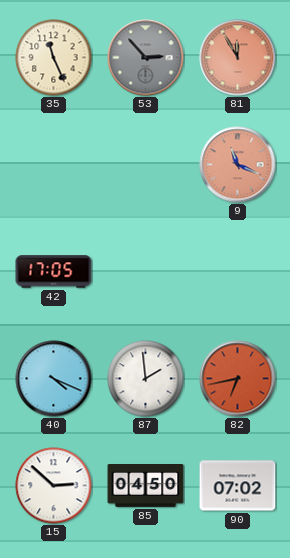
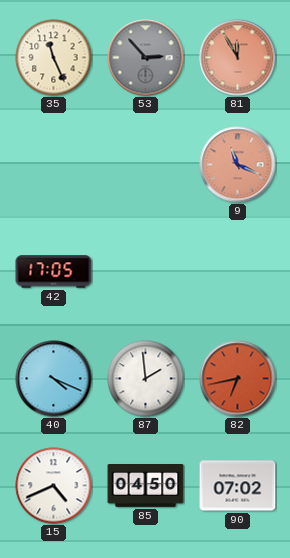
15: 2:52 -> 4:41
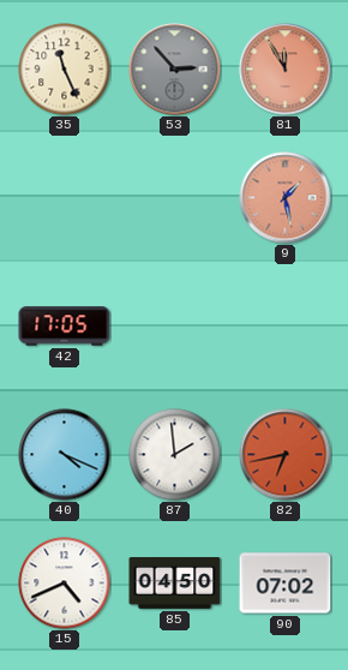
9: 11:19 -> 1:28
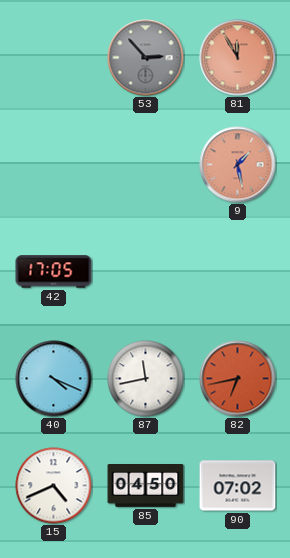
35: 11:26 -> none
87: 1:59 -> 11:43
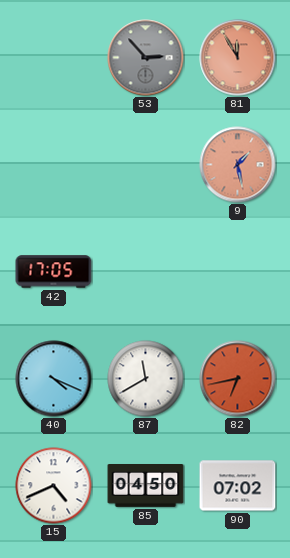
87: 11:43 -> 11:40
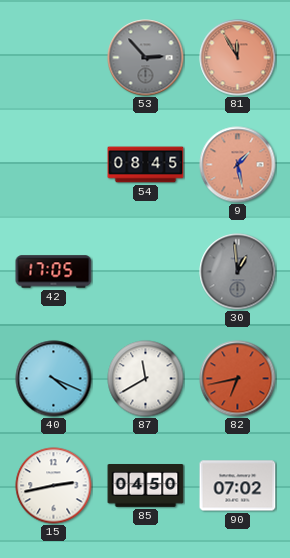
54: none -> 08:45
30: none -> 12:59
15: 4:41 -> 2:43
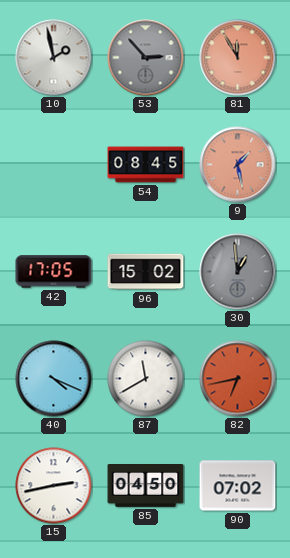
10: none -> 1:58
96: none -> 15:02
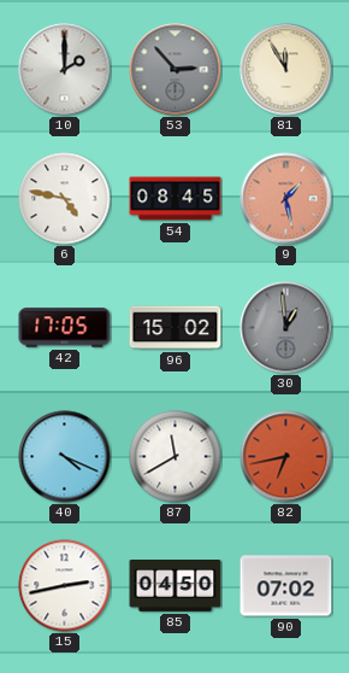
10: 1:58 -> 2:00
81 dial: salmon -> cream
6: none -> 4:47
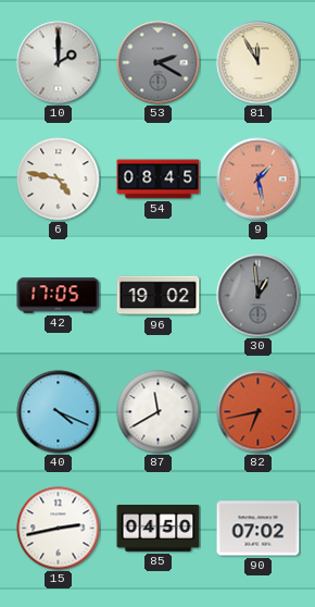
53: 2:53 -> 2:20
96: 15:02 -> 19:02
